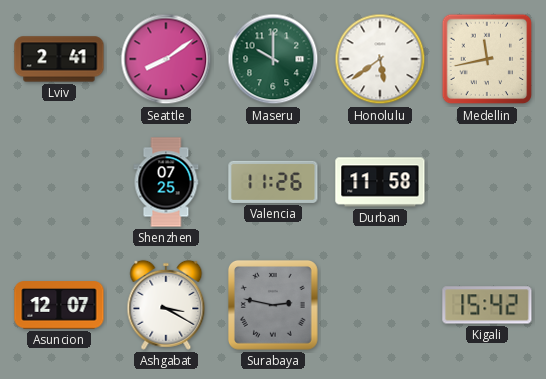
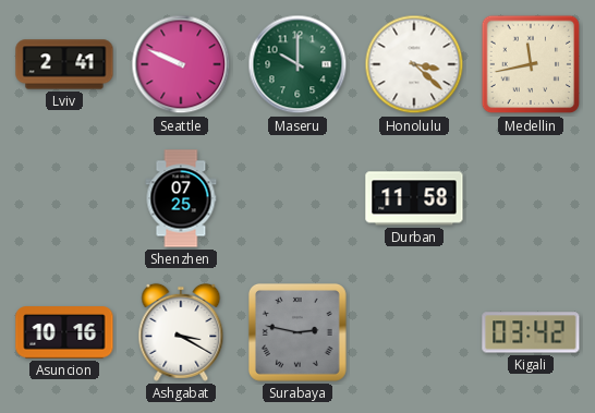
Seattle: 8:09 -> 9:49
Honolulu: 5:39 -> 3:22
Valencia: 11:26 -> none
Asuncion: 12:07 -> 10:16
Kigali: 15:42 -> 03:42
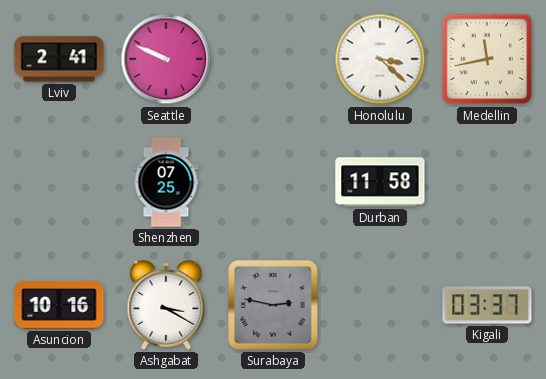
Maseru: 10:00 -> none
Kigali: 03:42 -> 03:37
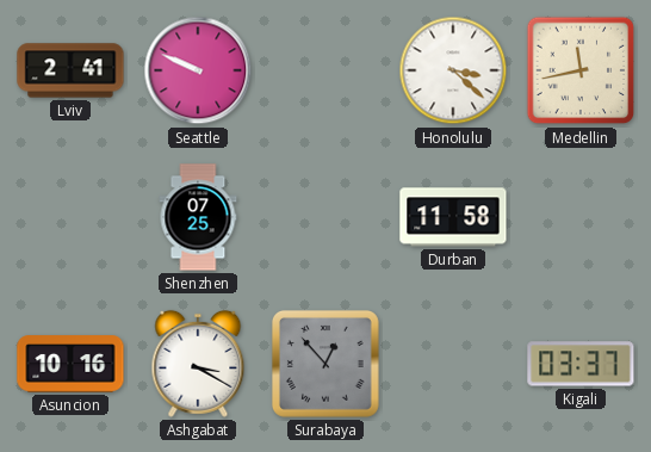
Surabaya: 2:47 -> 12:53
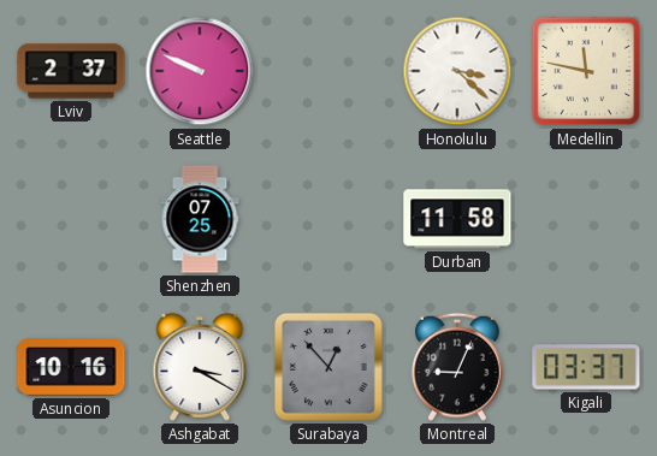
Lviv: 2:41 -> 2:37
Medellin: 11:43 -> 11:47
Montreal: none -> 9:04
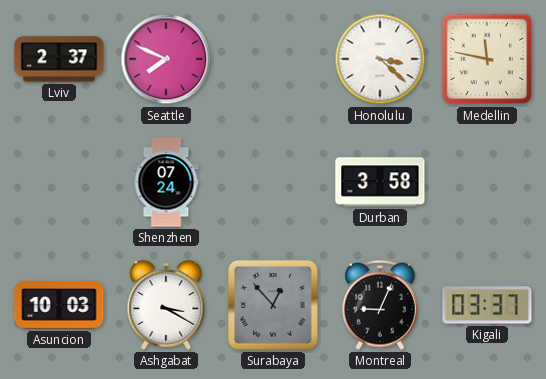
Seattle: 9:49 -> 7:49
Shenzhen: 07:25 -> 07:24
Durban: 11:58 -> 3:58
Asuncion: 10:16 -> 10:03
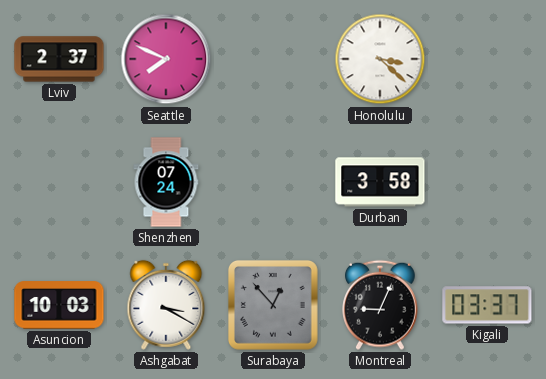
Medellin: 11:47 -> none
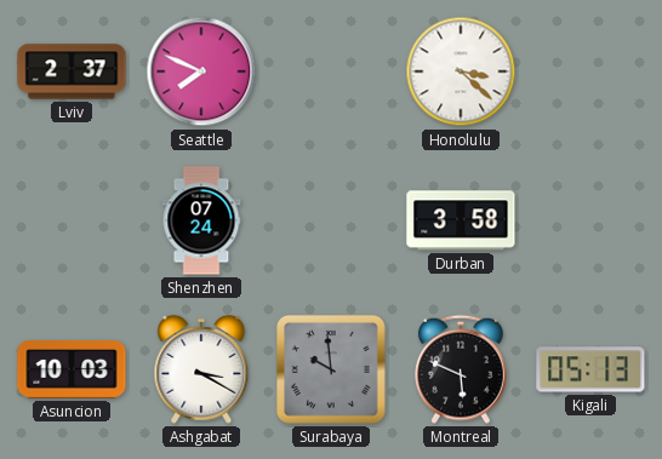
Surabaya: 12:53 -> 9:59
Montreal: 9:04 -> 5:49
Kigali: 03:37 -> 05:13
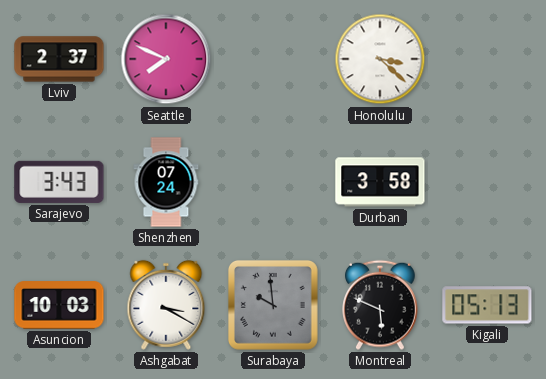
Sarajevo: none -> 3:43
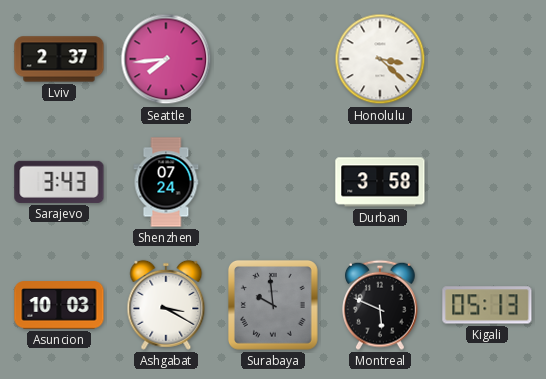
Seattle: 7:49 -> 7:44
